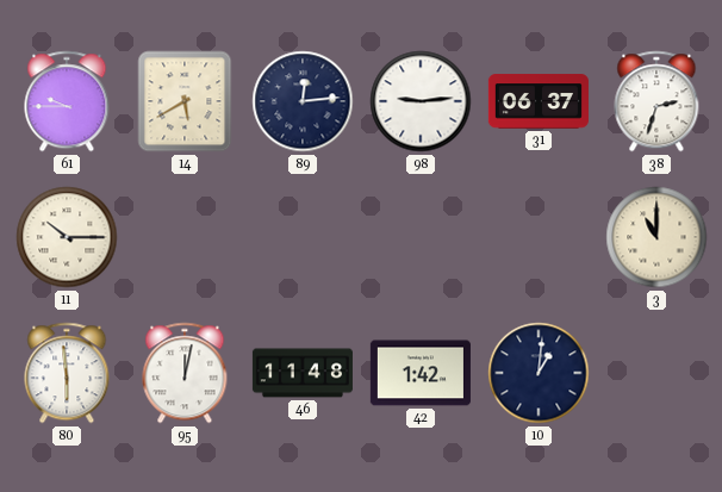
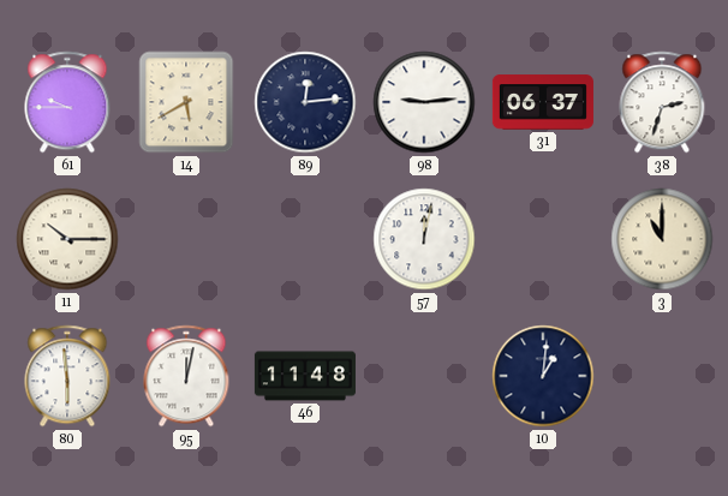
57: none -> 12:02
42: 1:42 -> none
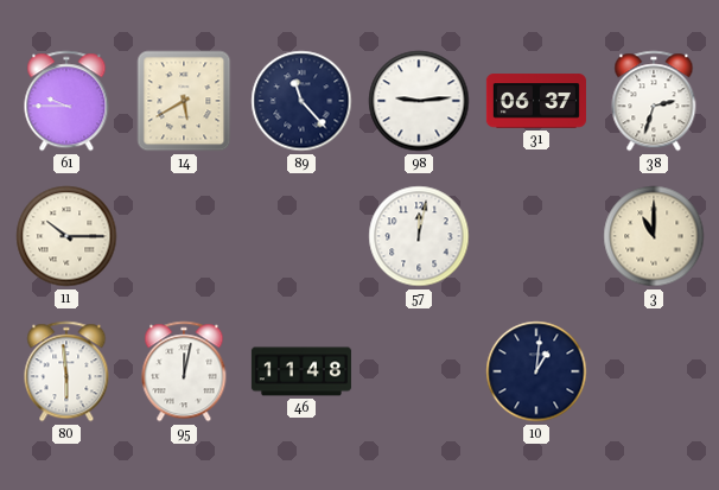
89: 12:14 -> 11:23
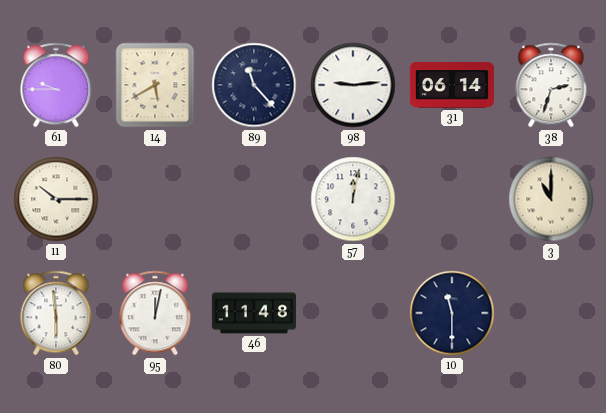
31: 06:37 -> 06:14
10: 1:01 -> 11:30
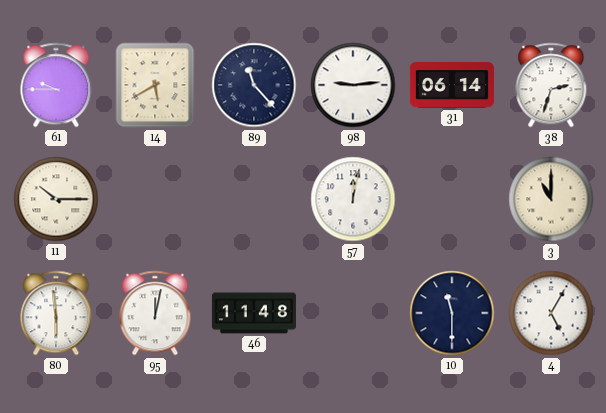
4: none -> 5:05
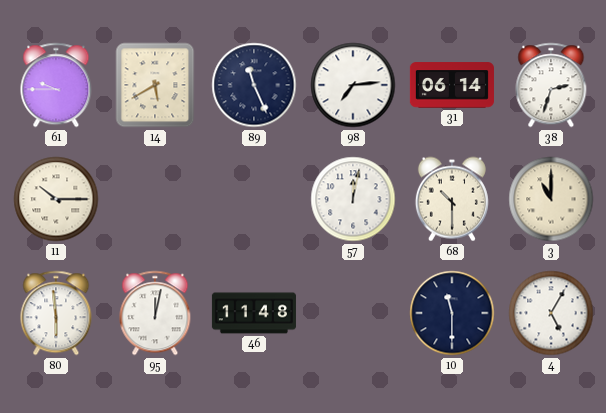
89: 11:23 -> 11:26
98: 9:14 -> 7:14
68: none -> 10:30
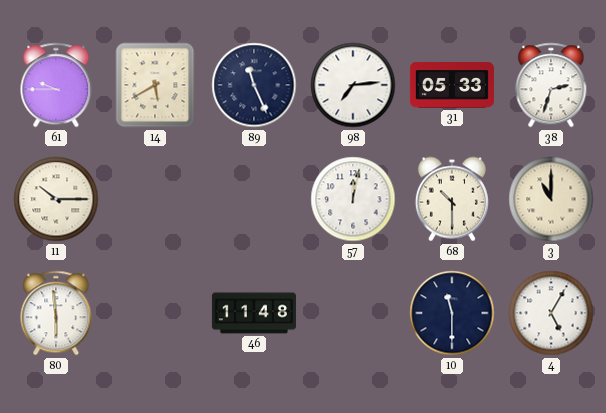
31: 06:14 -> 05:33
95: 12:02 -> none
